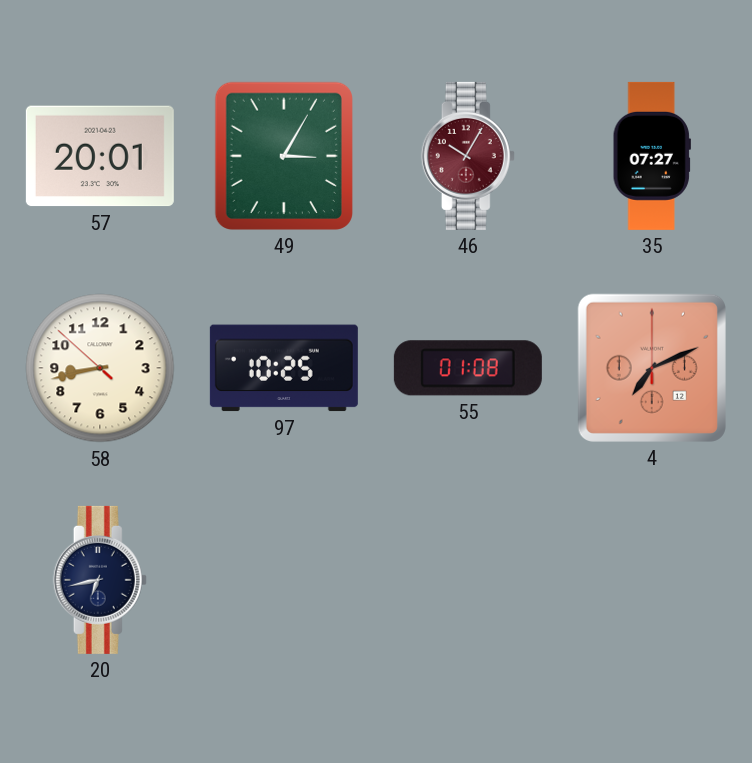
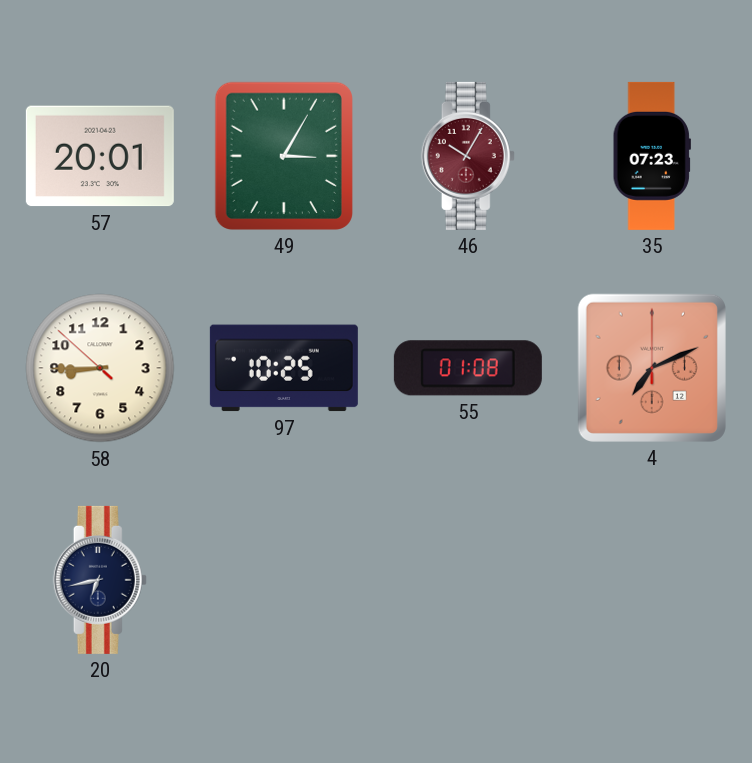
35: 07:27 -> 07:23
58: 8:42 -> 8:44
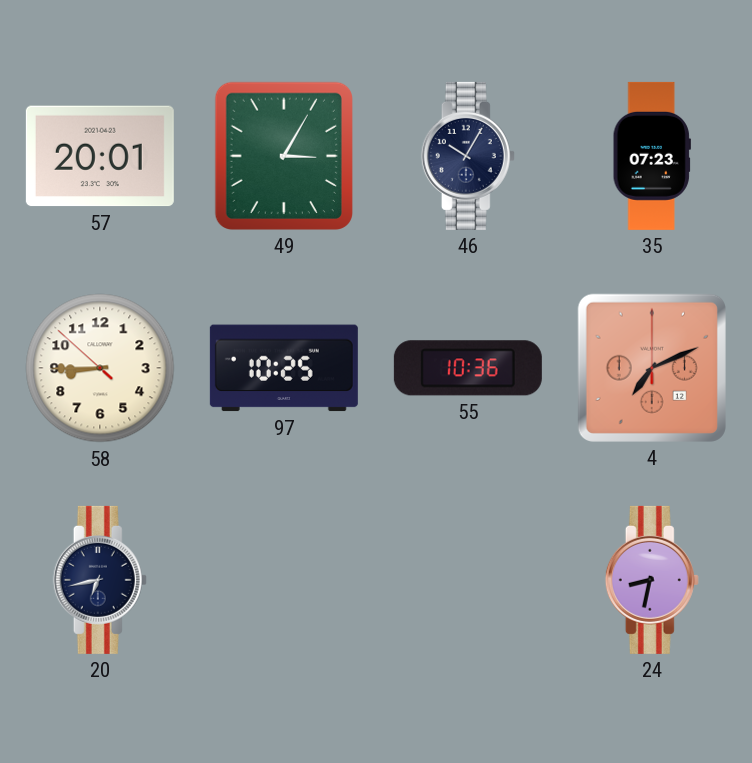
46 dial: burgundy -> navy
55: 01:08 -> 10:36
24: none -> 8:32
